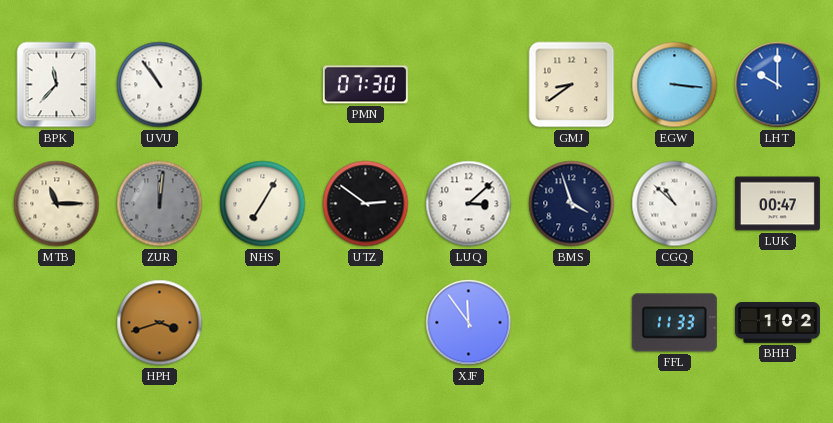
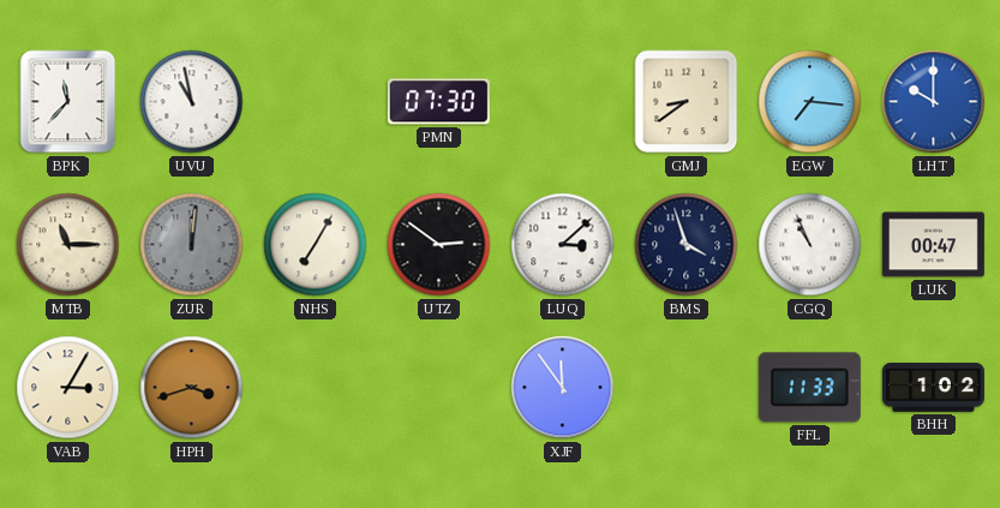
UVU: 10:54 -> 10:58
EGW: 3:16 -> 7:16
CGQ: 10:52 -> 10:56
VAB: none -> 3:05
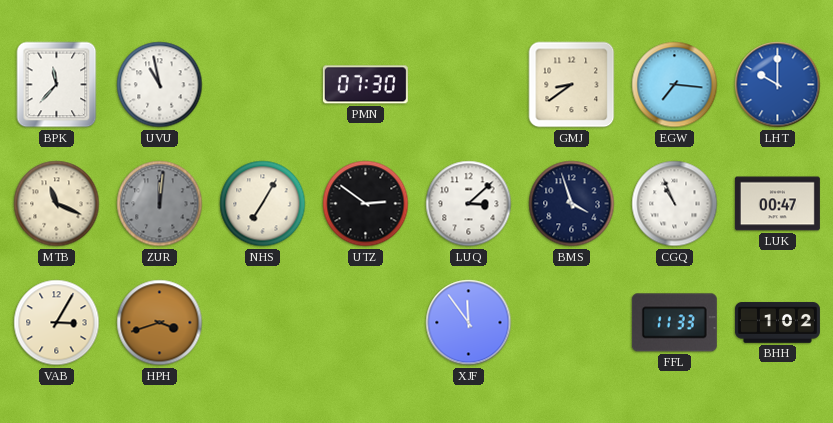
MTB: 11:15 -> 11:19
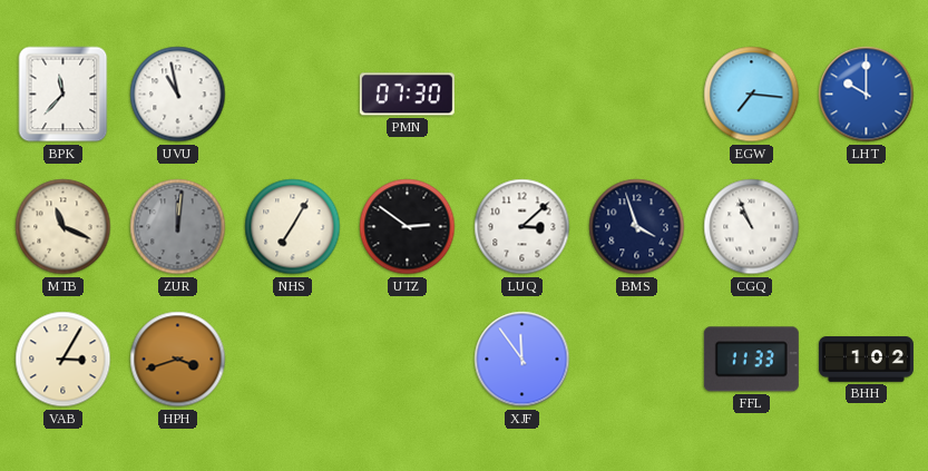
GMJ: 8:39 -> none
LUK: 00:47 -> none
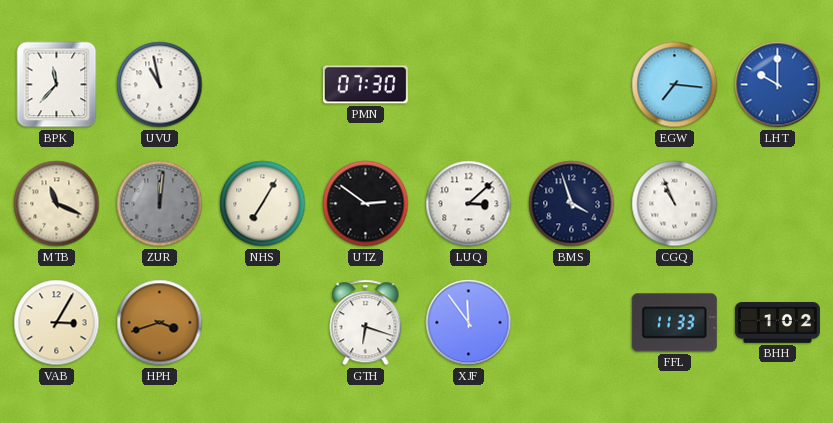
GTH: none -> 6:18
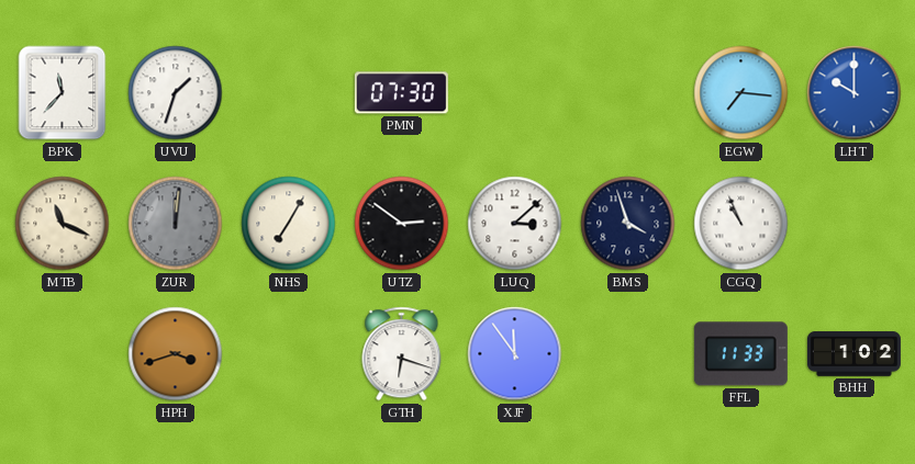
UVU: 10:58 -> 1:33
VAB: 3:05 -> none
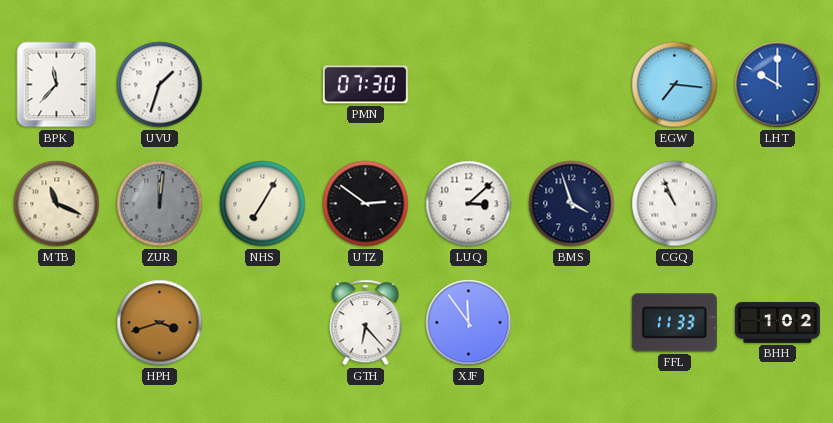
GTH: 6:18 -> 6:23
